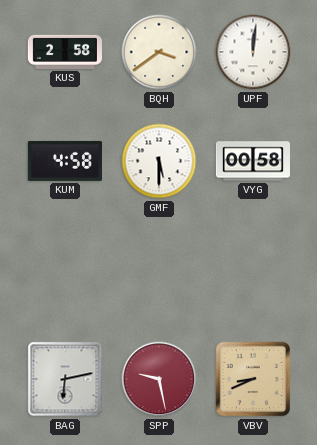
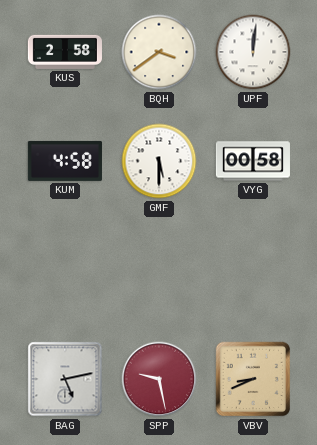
BAG: 6:13 -> 5:13
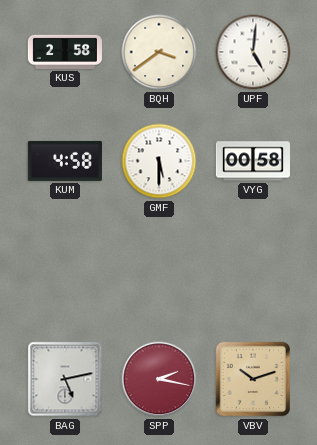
UPF: 12:01 -> 5:01
SPP: 9:28 -> 2:17
VBV: 8:41 -> 10:12
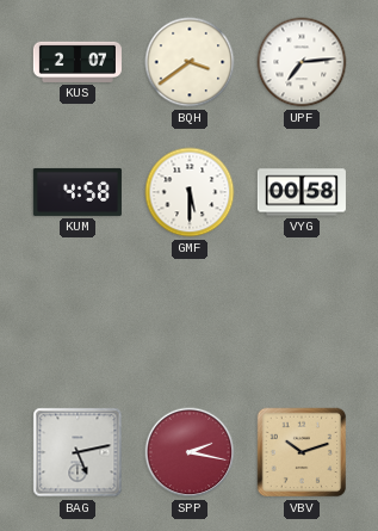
KUS: 2:58 -> 2:07
UPF: 5:01 -> 7:14
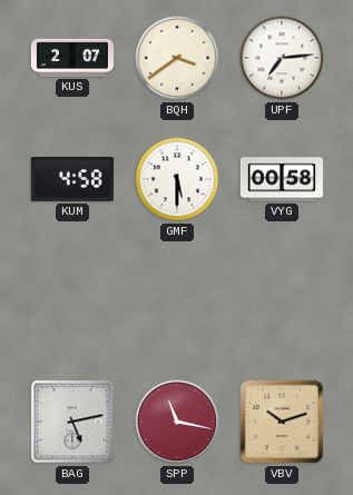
SPP: 2:17 -> 11:17
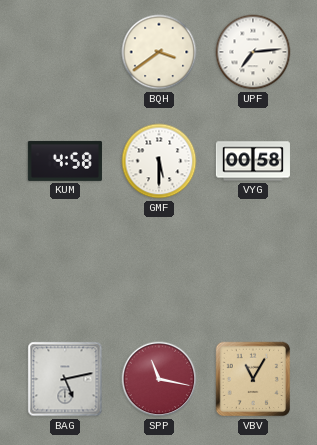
KUS: 2:07 -> none
VBV: 10:12 -> 11:05
